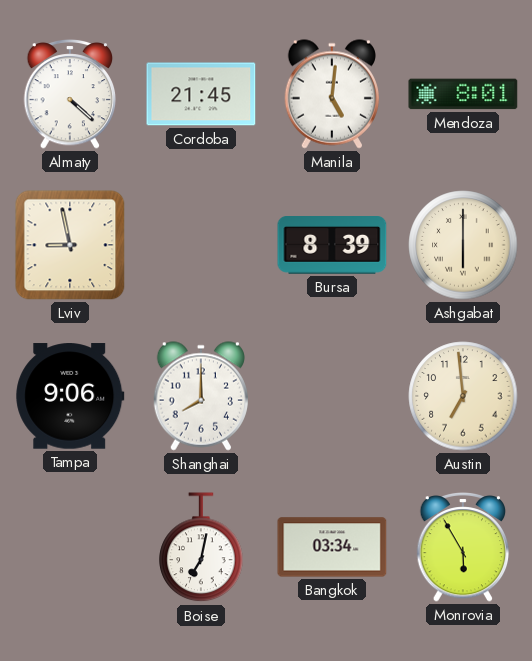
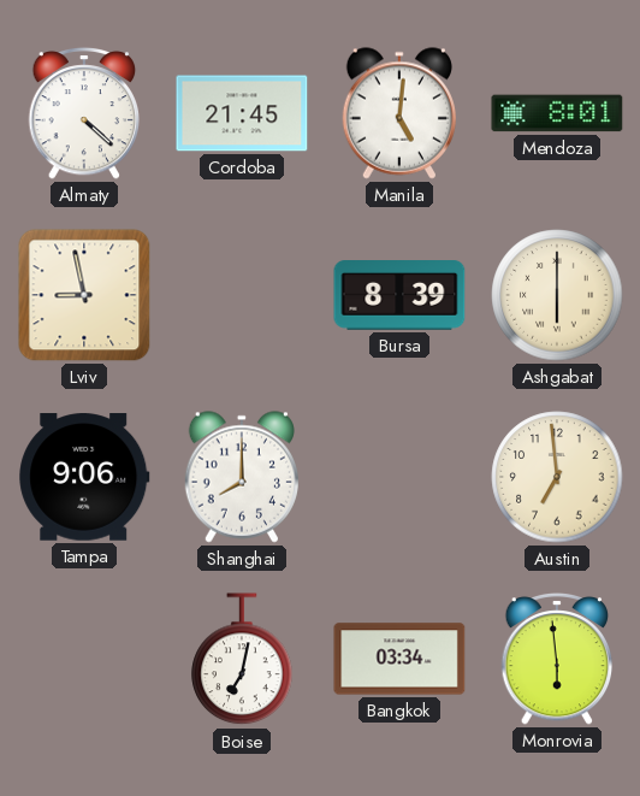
Monrovia: 5:55 -> 5:59
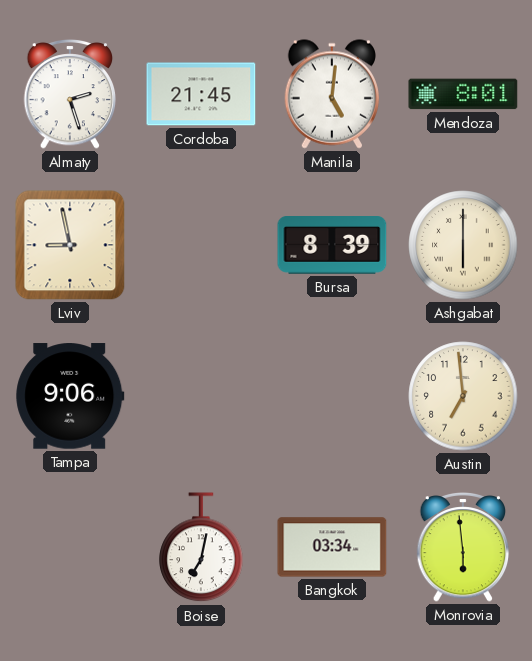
Almaty: 4:22 -> 2:27
Shanghai: 8:00 -> none
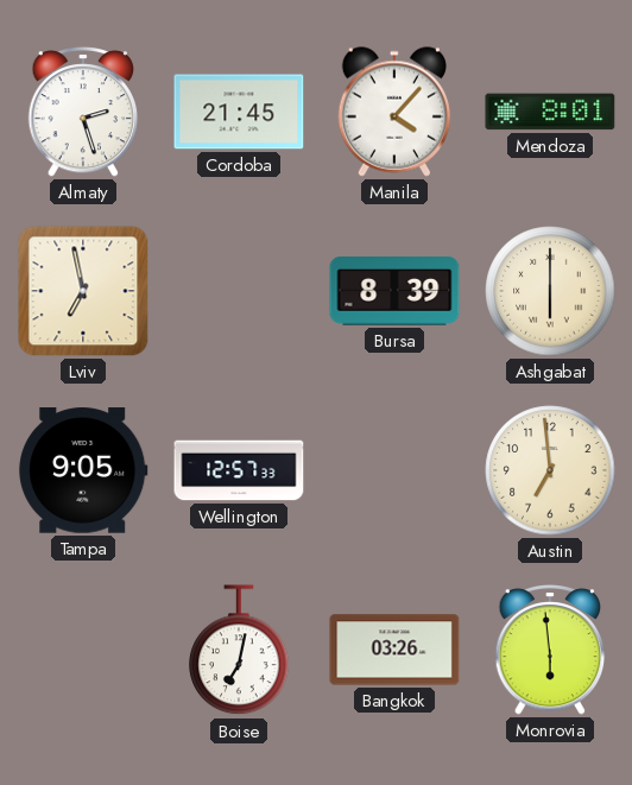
Manila: 5:01 -> 4:07
Lviv: 8:58 -> 6:58
Tampa: 9:06 -> 9:05
Wellington: none -> 12:57
Bangkok: 03:34 -> 03:26
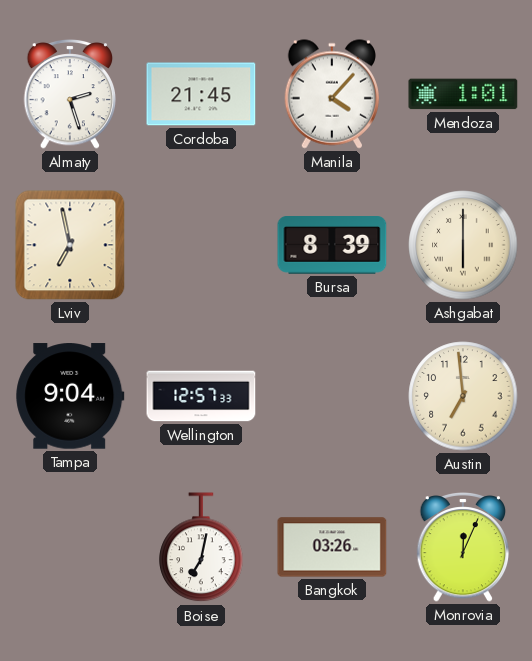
Mendoza: 8:01 -> 1:01
Tampa: 9:05 -> 9:04
Monrovia: 5:59 -> 12:04
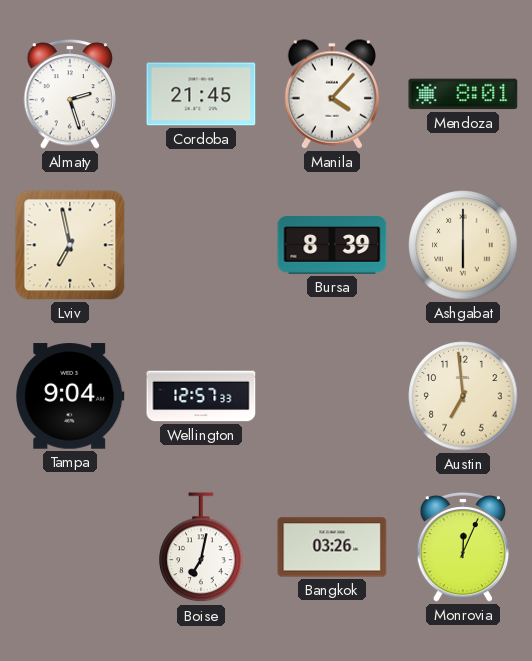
Mendoza: 1:01 -> 8:01
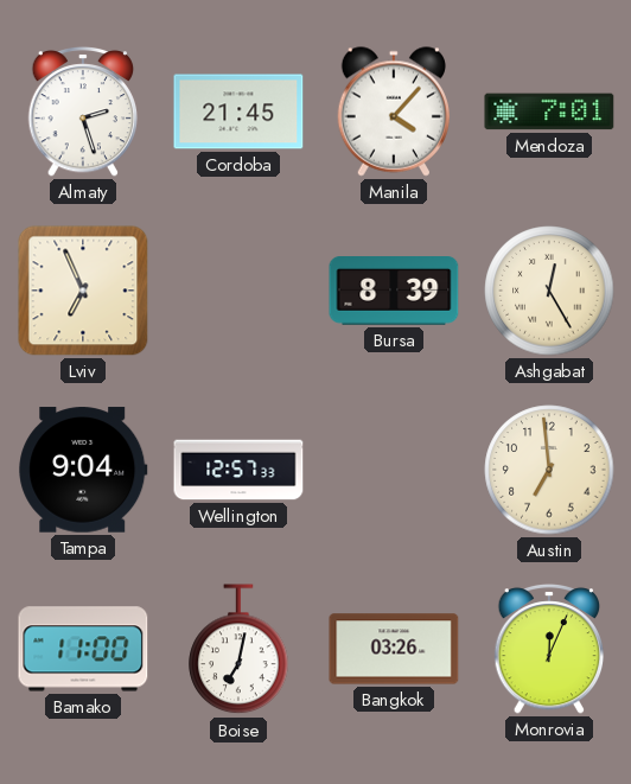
Mendoza: 8:01 -> 7:01
Lviv: 6:58 -> 6:56
Ashgabat: 6:00 -> 12:25
Bamako: none -> 11:00
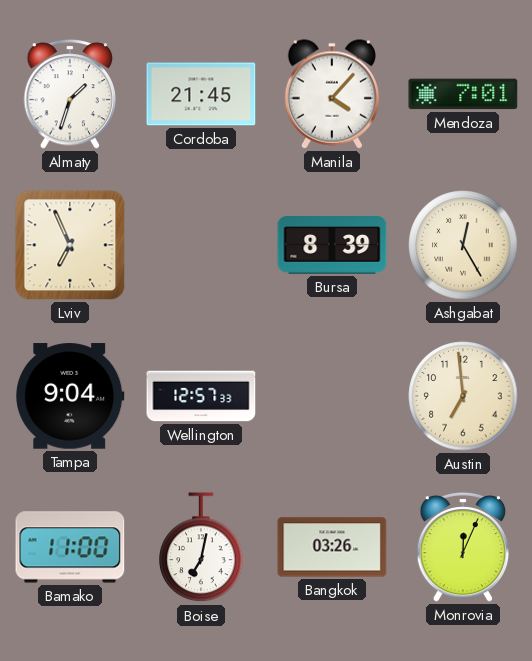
Almaty: 2:27 -> 1:33
